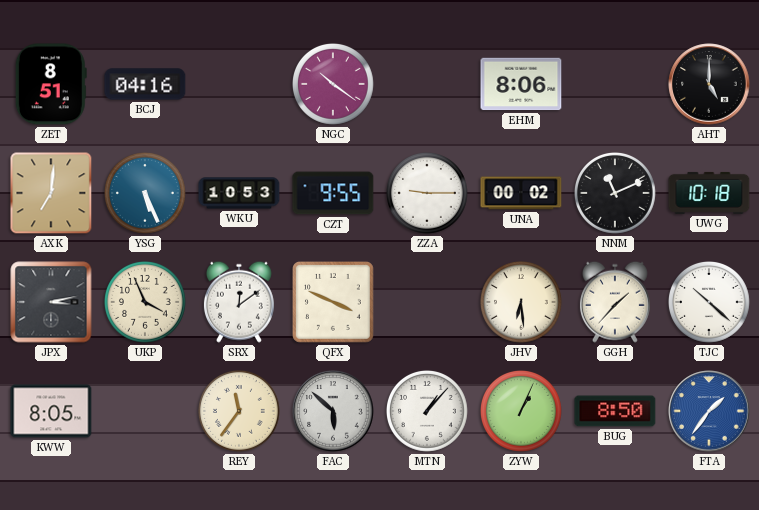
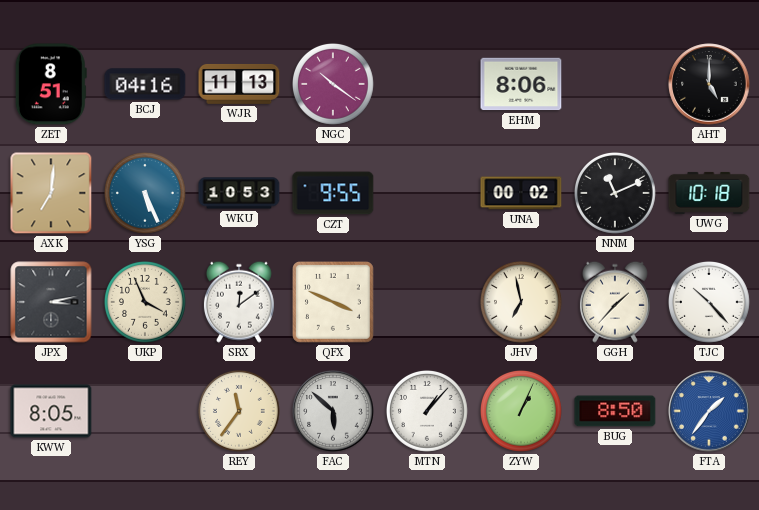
WJR: none -> 11:13
ZZA: 9:15 -> none
JHV: 6:29 -> 6:58
TJC: 10:22 -> 10:23
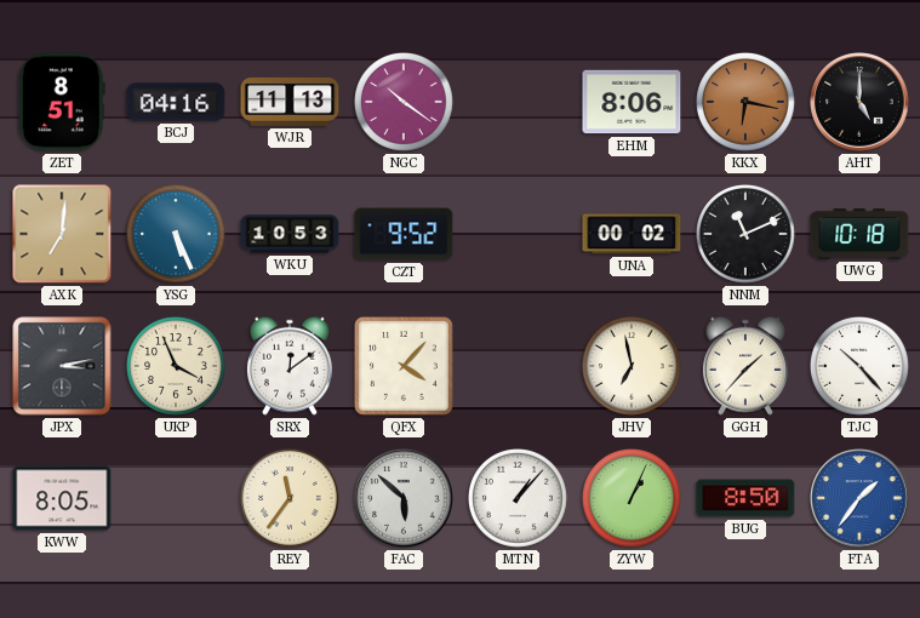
KKX: none -> 6:17
CZT: 9:55 -> 9:52
QFX: 3:49 -> 4:07
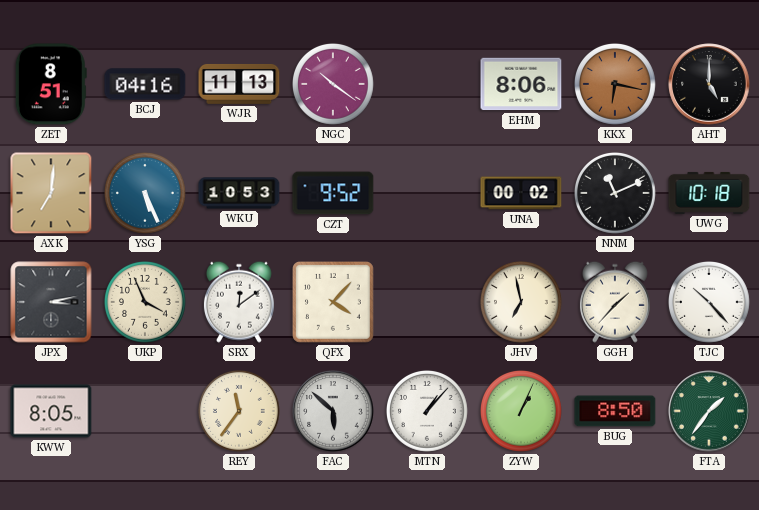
FTA dial: blue -> green
